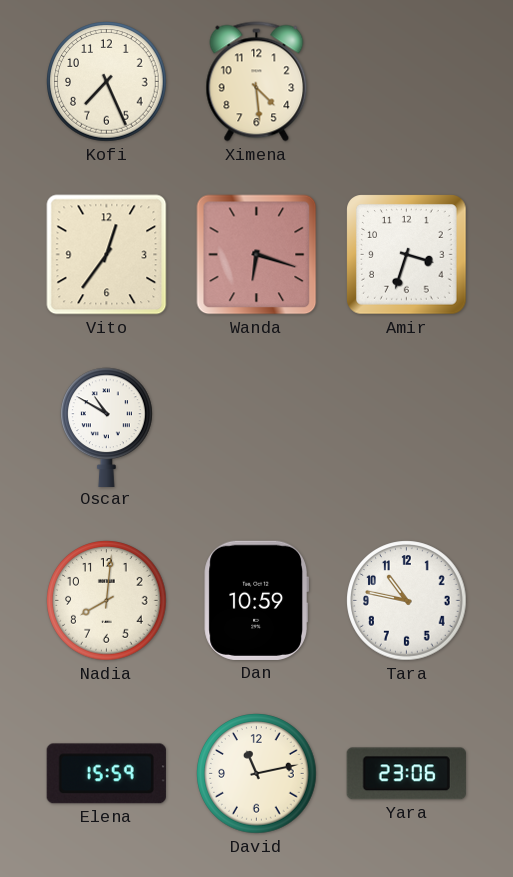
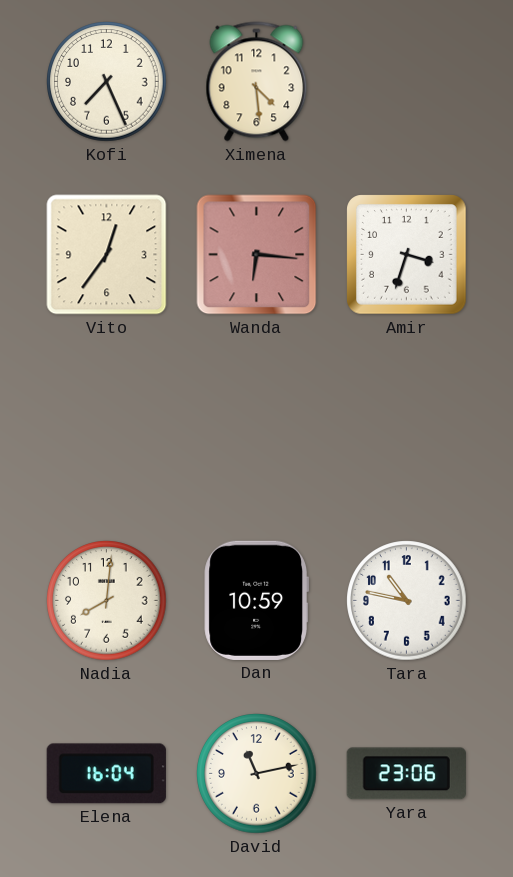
Wanda: 6:18 -> 6:16
Oscar: 10:50 -> none
Elena: 15:59 -> 16:04
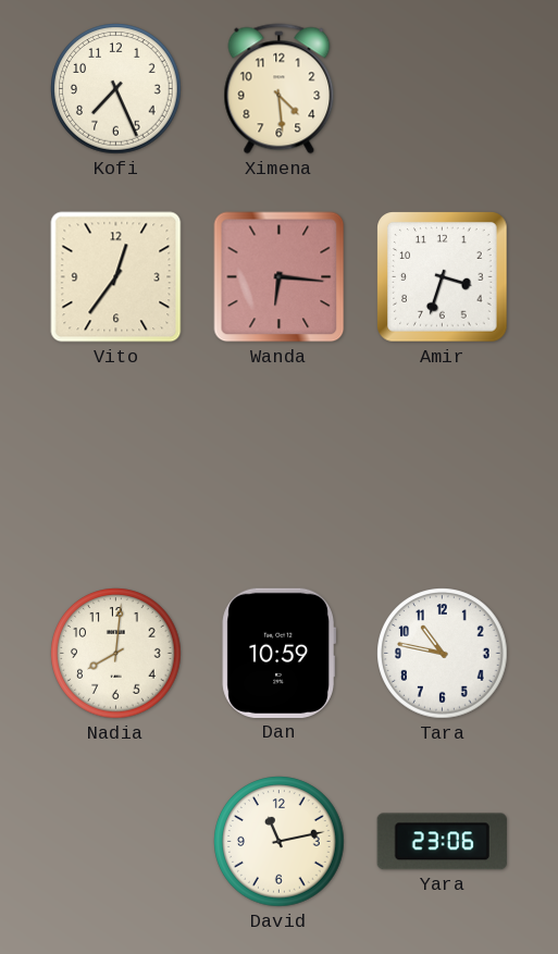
Elena: 16:04 -> none
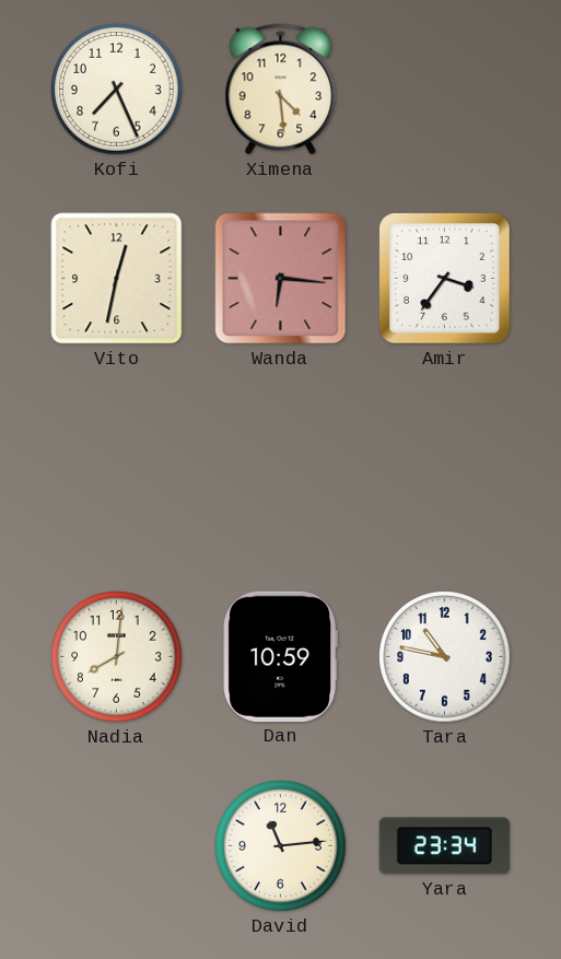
Vito: 12:36 -> 12:32
Amir: 3:33 -> 3:36
David: 11:13 -> 11:14
Yara: 23:06 -> 23:34
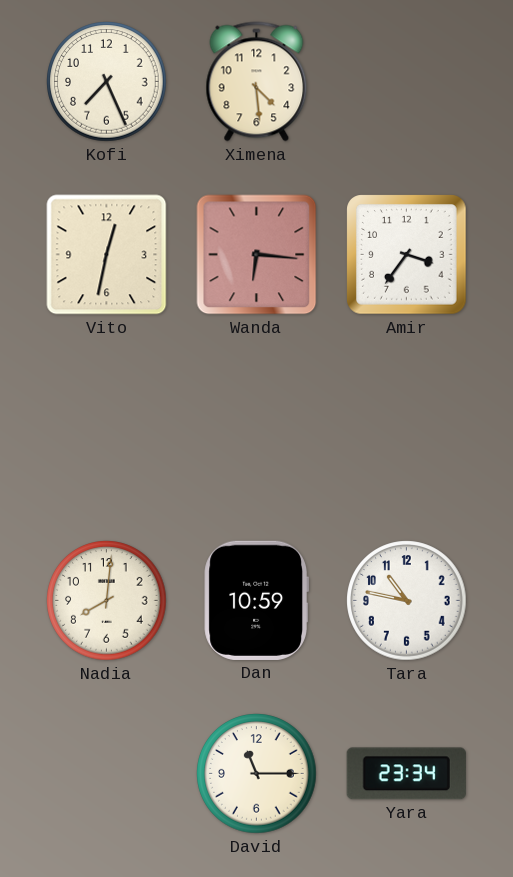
David: 11:14 -> 11:15
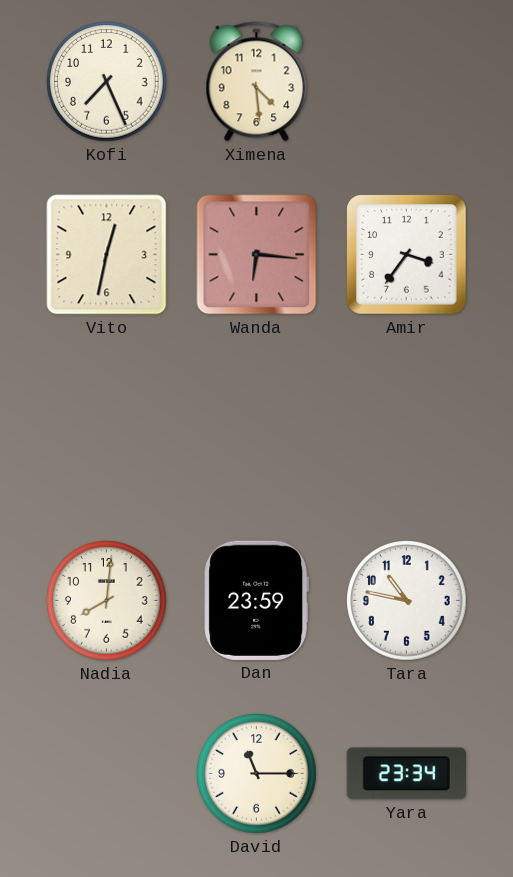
Dan: 10:59 -> 23:59
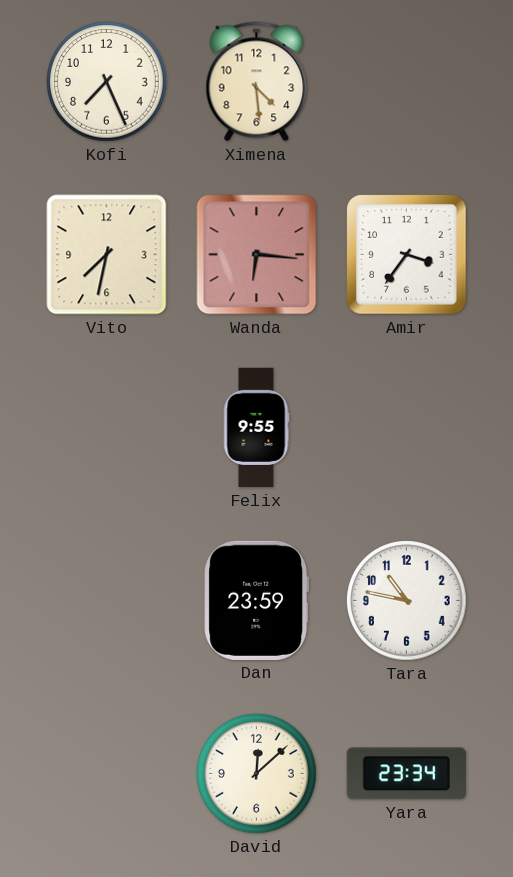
Vito: 12:32 -> 7:32
Felix: none -> 9:55
Nadia: 8:01 -> none
David: 11:15 -> 12:08
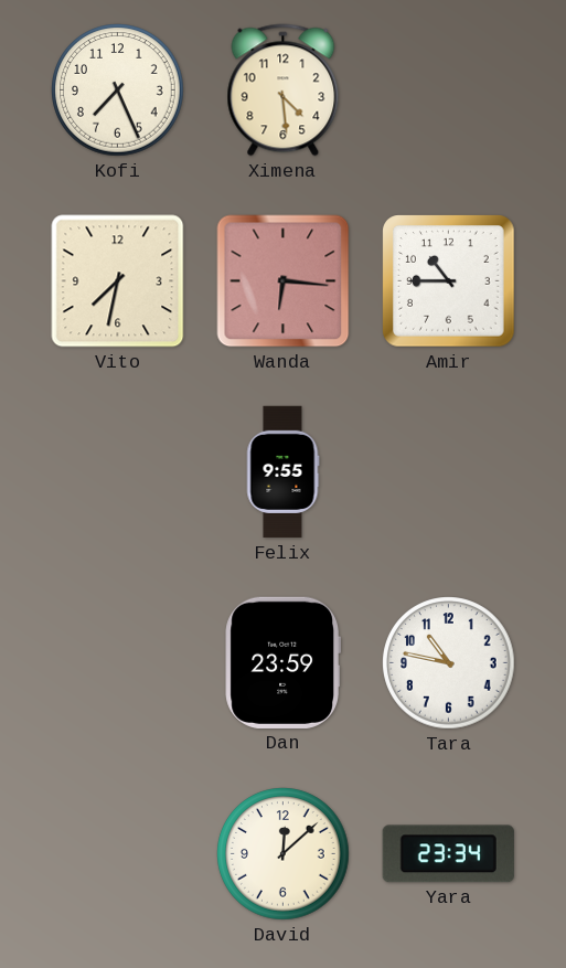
Amir: 3:36 -> 10:45
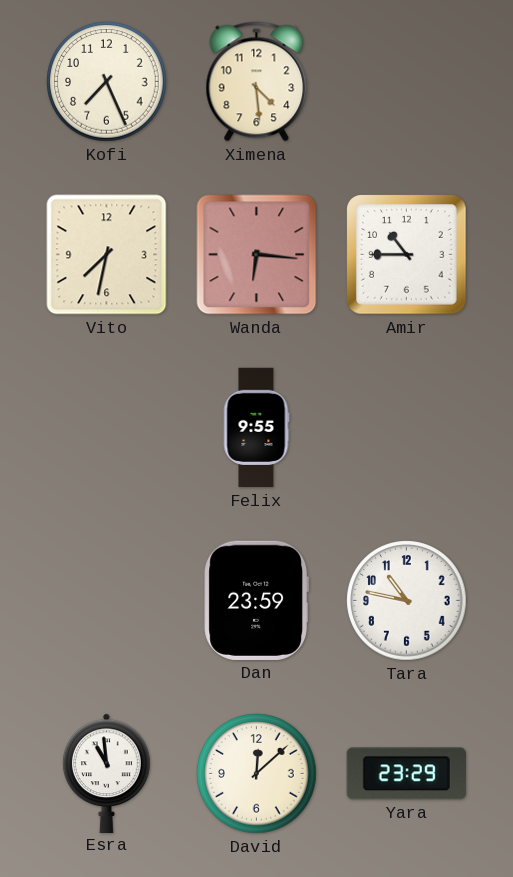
Esra: none -> 10:59
Yara: 23:34 -> 23:29
